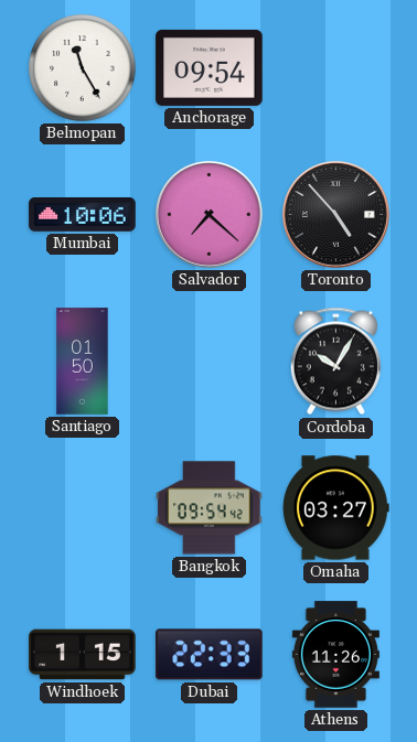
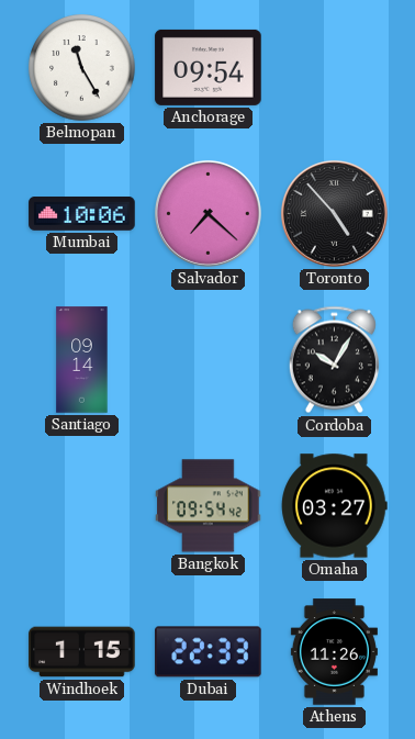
Santiago: 01:50 -> 09:14
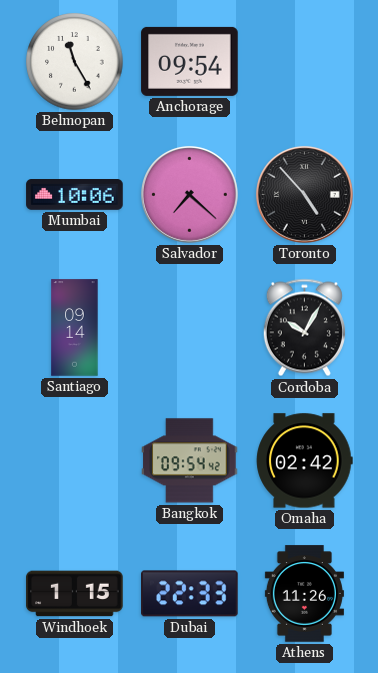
Omaha: 03:27 -> 02:42
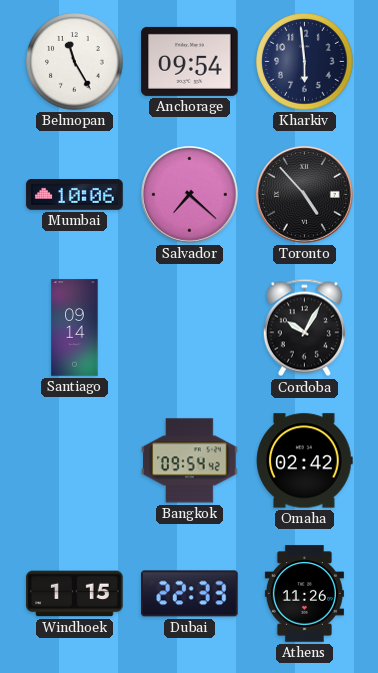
Kharkiv: none -> 5:59
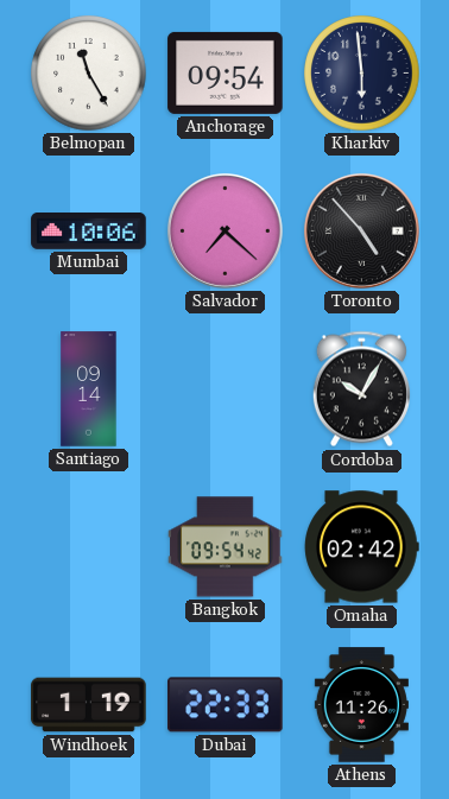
Windhoek: 1:15 -> 1:19
